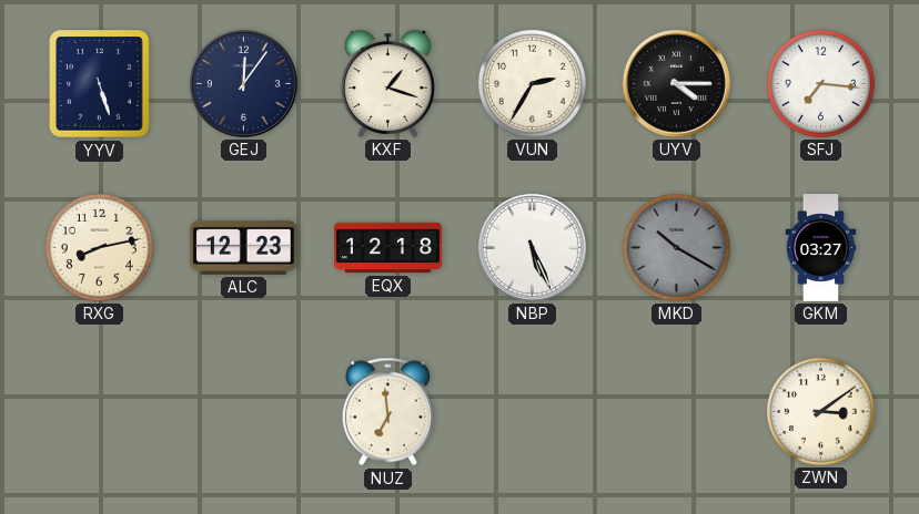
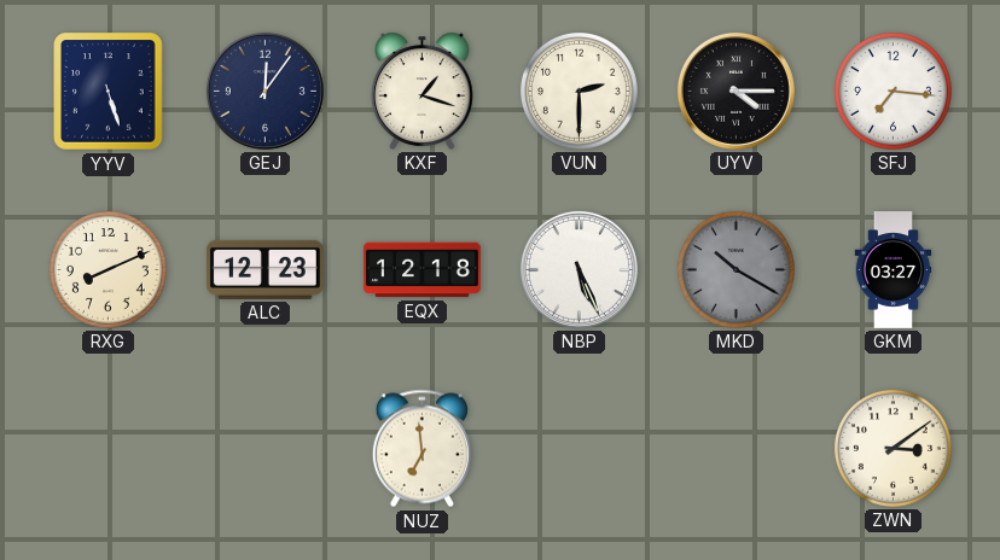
VUN: 2:35 -> 2:30
RXG: 8:13 -> 8:11
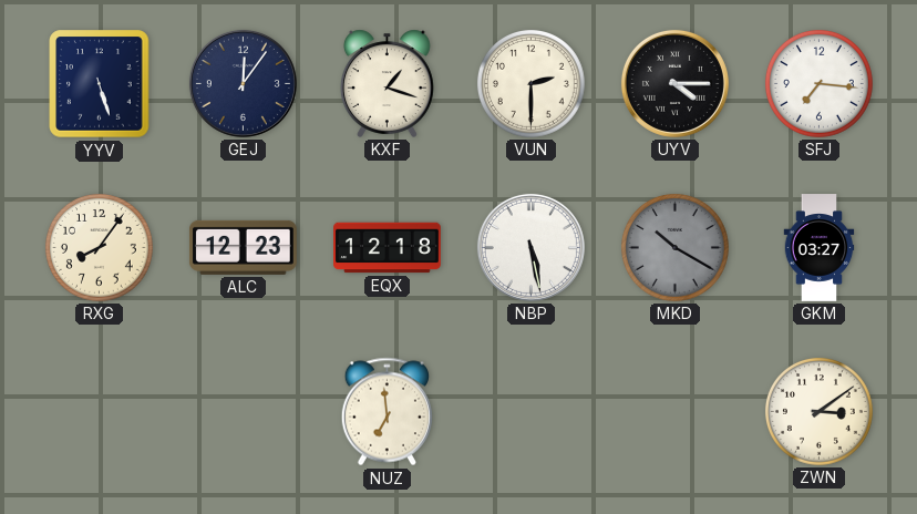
RXG: 8:11 -> 8:06
NBP: 5:26 -> 5:28
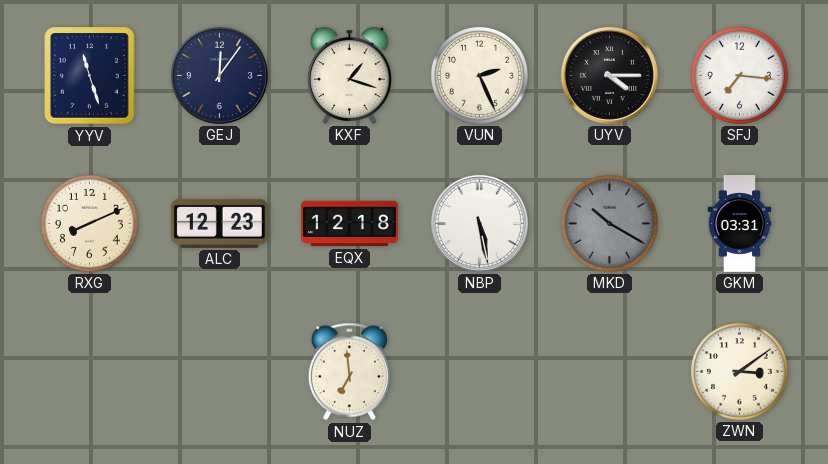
YYV: 5:27 -> 11:27
VUN: 2:30 -> 2:26
RXG: 8:06 -> 8:11
GKM: 03:27 -> 03:31
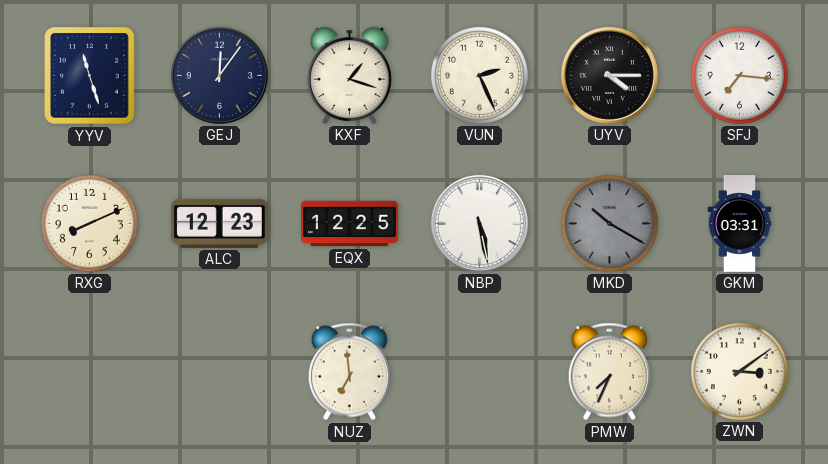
EQX: 12:18 -> 12:25
PMW: none -> 7:34
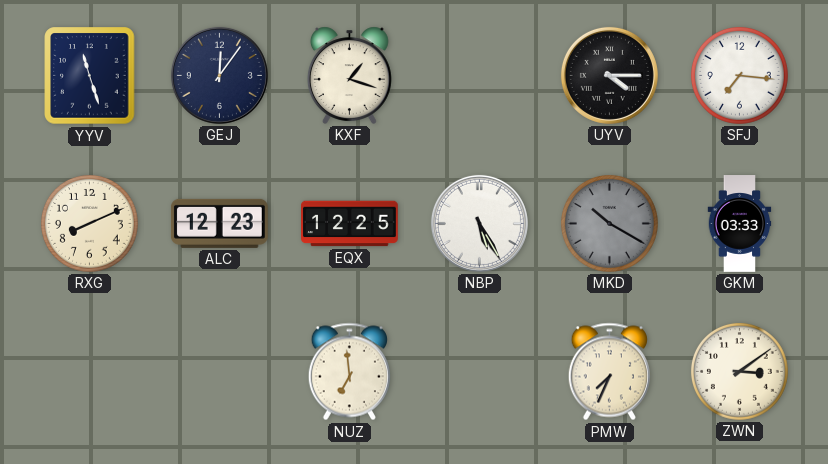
VUN: 2:26 -> none
NBP: 5:28 -> 5:25
GKM: 03:31 -> 03:33
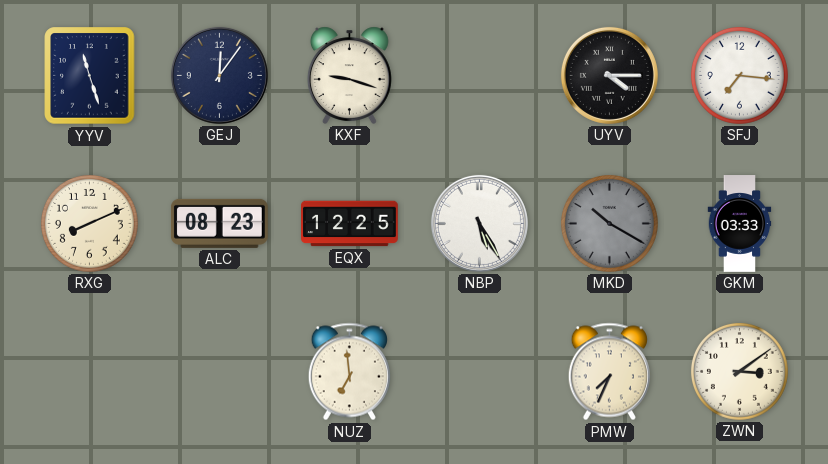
KXF: 1:18 -> 9:18
ALC: 12:23 -> 08:23
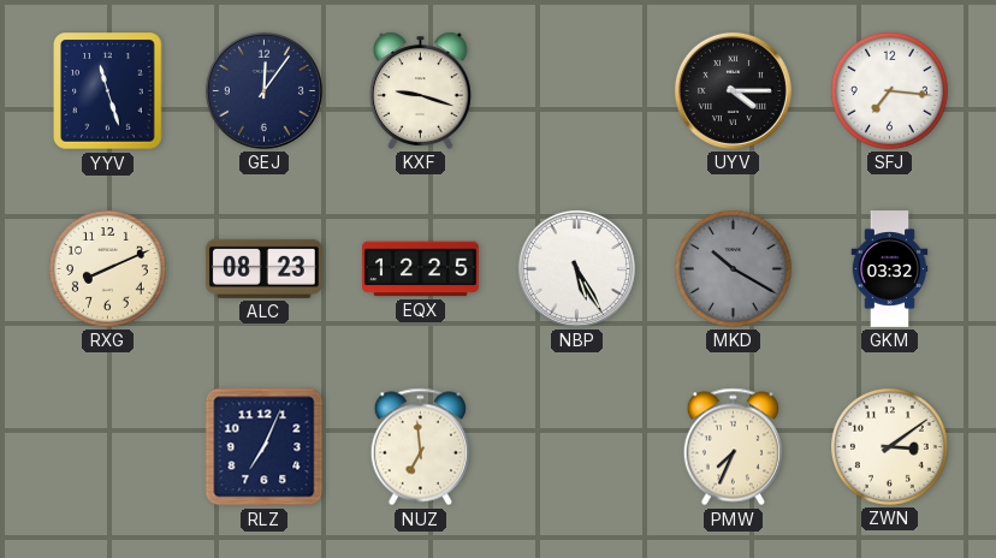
GKM: 03:33 -> 03:32
RLZ: none -> 7:04
